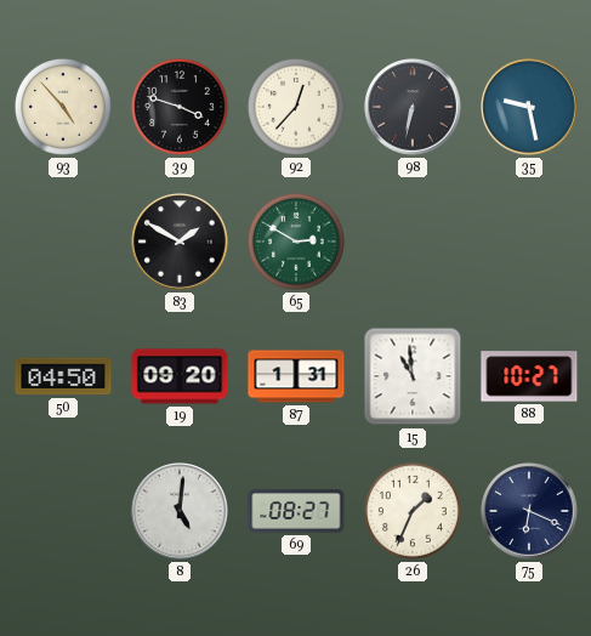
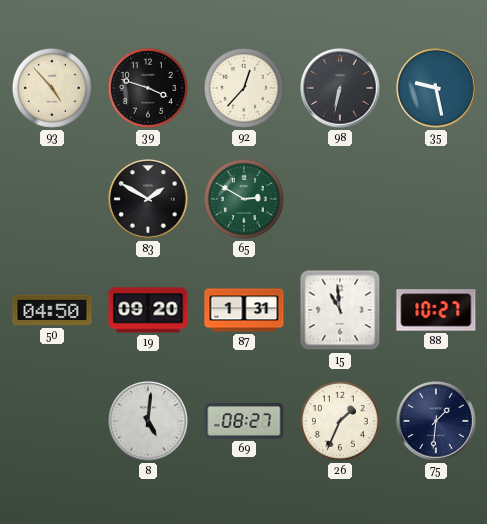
75: 6:19 -> 1:31
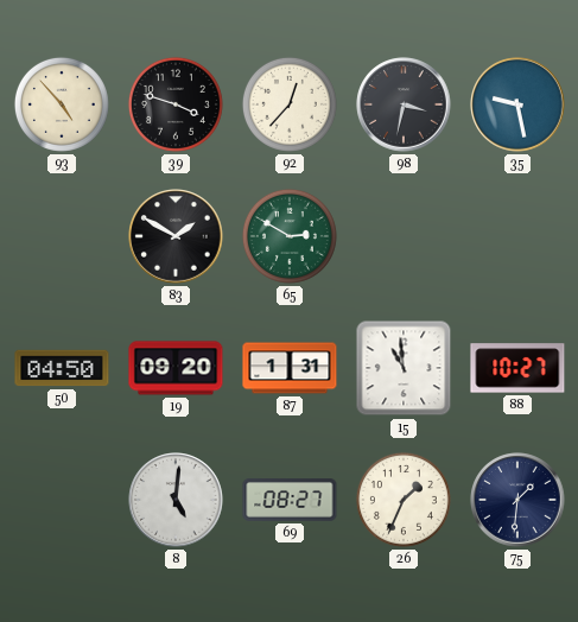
98: 6:32 -> 3:32
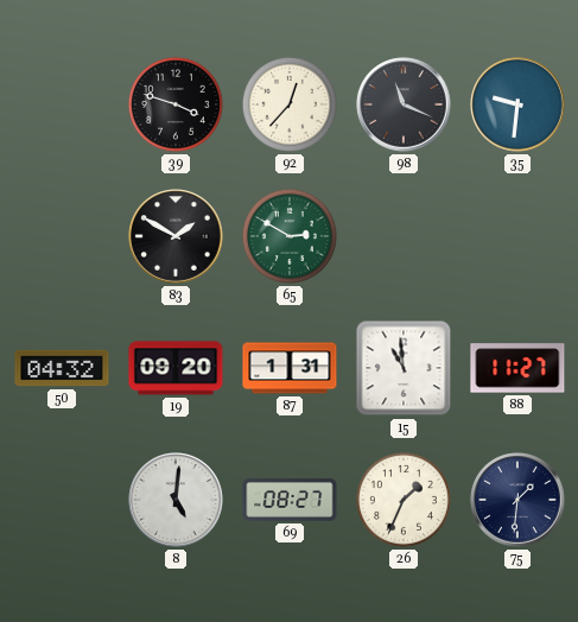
93: 4:53 -> none
98: 3:32 -> 11:19
35: 9:28 -> 9:31
50: 04:50 -> 04:32
88: 10:27 -> 11:27
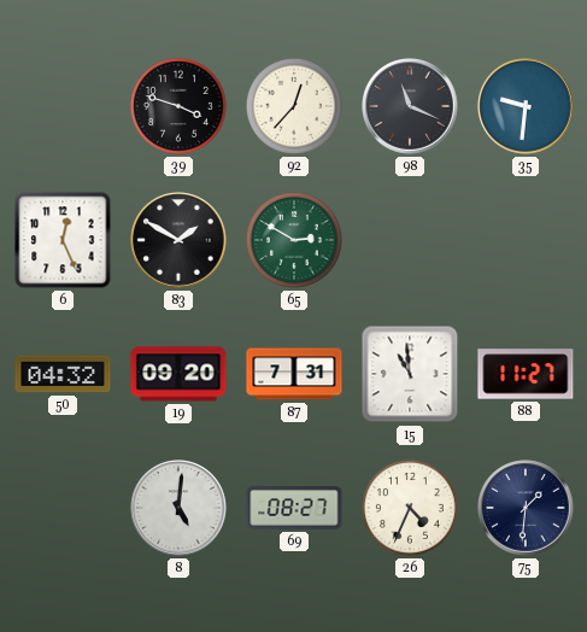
6: none -> 12:26
87: 1:31 -> 7:31
26: 1:34 -> 4:34
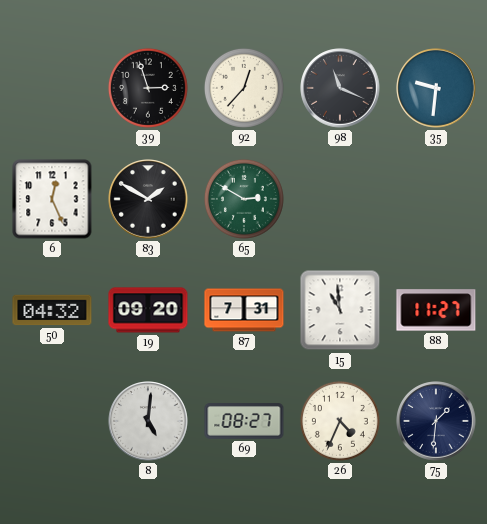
39: 3:48 -> 2:57
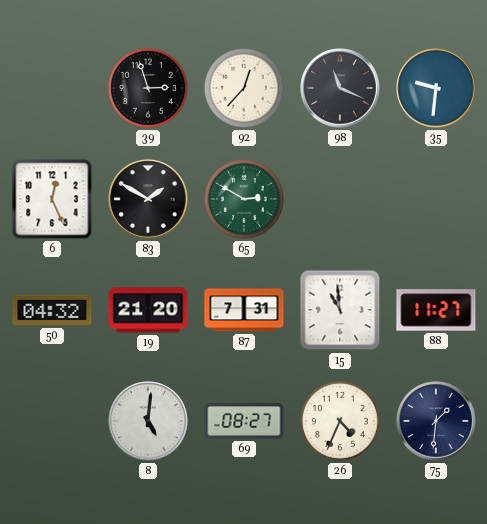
19: 09:20 -> 21:20
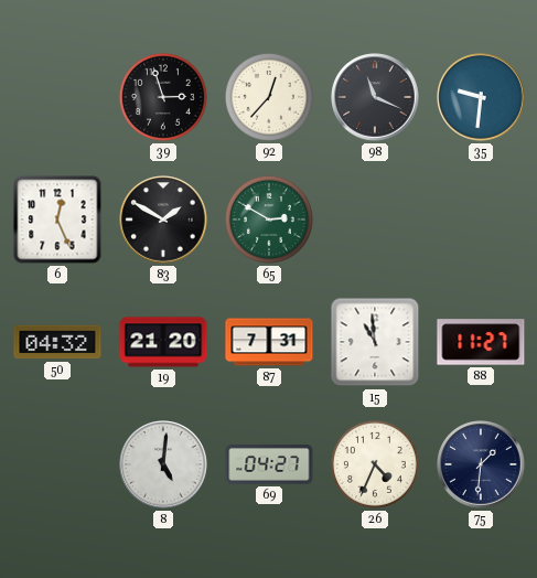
69: 08:27 -> 04:27
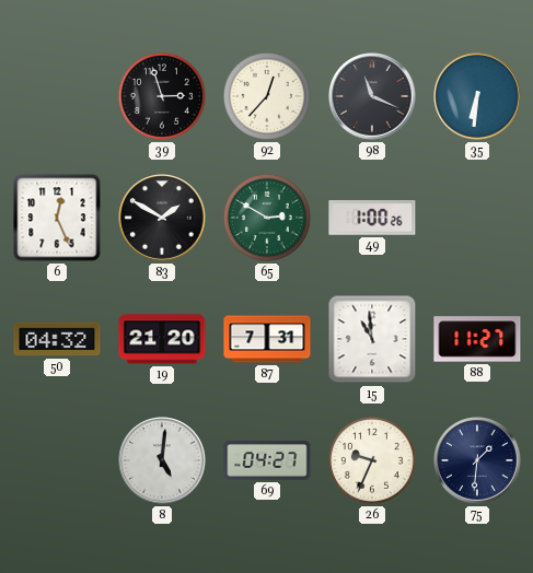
35: 9:31 -> 6:31
49: none -> 1:00
26: 4:34 -> 9:34
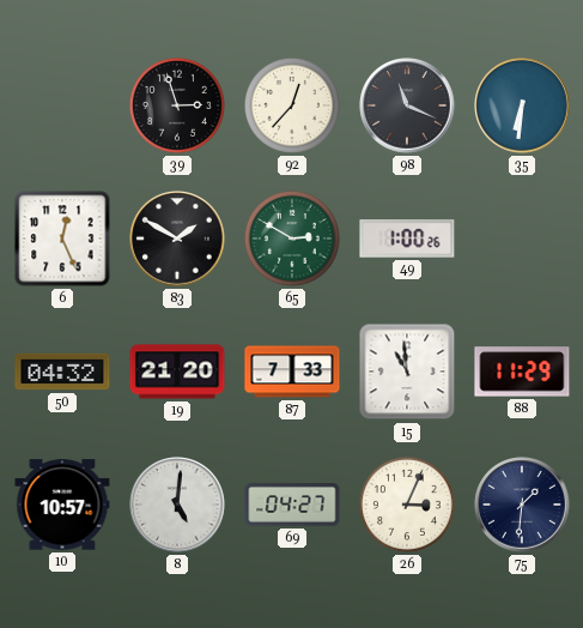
87: 7:31 -> 7:33
88: 11:27 -> 11:29
10: none -> 10:57
26: 9:34 -> 3:04
